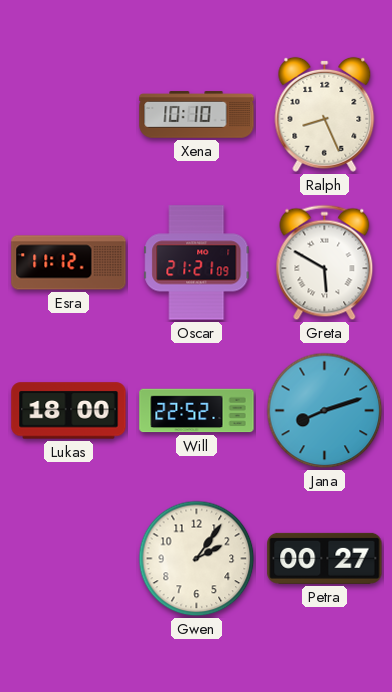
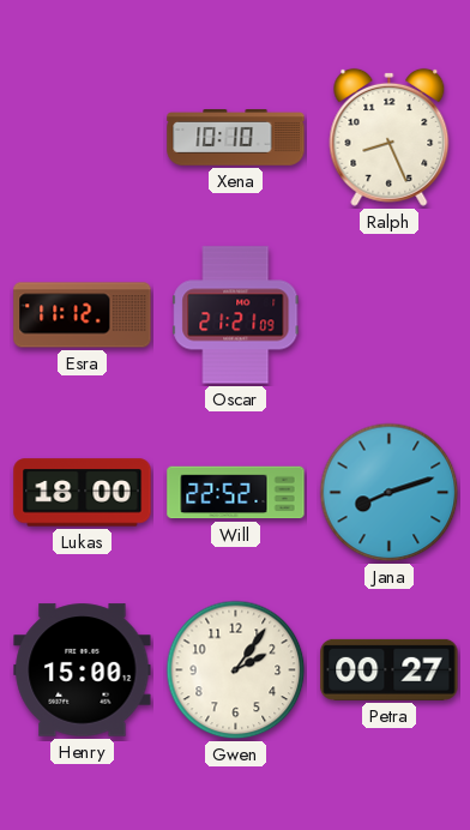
Greta: 5:50 -> none
Henry: none -> 15:00
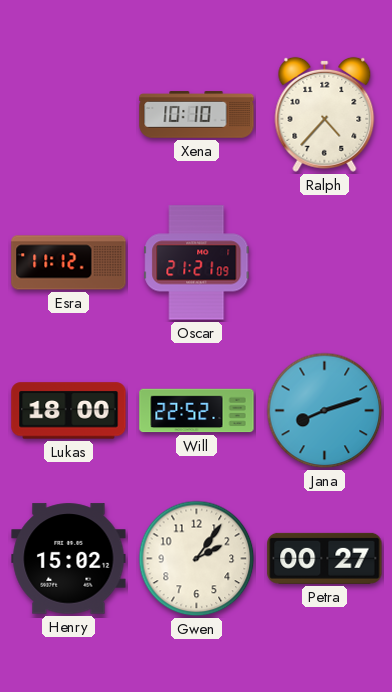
Ralph: 8:26 -> 4:37
Henry: 15:00 -> 15:02
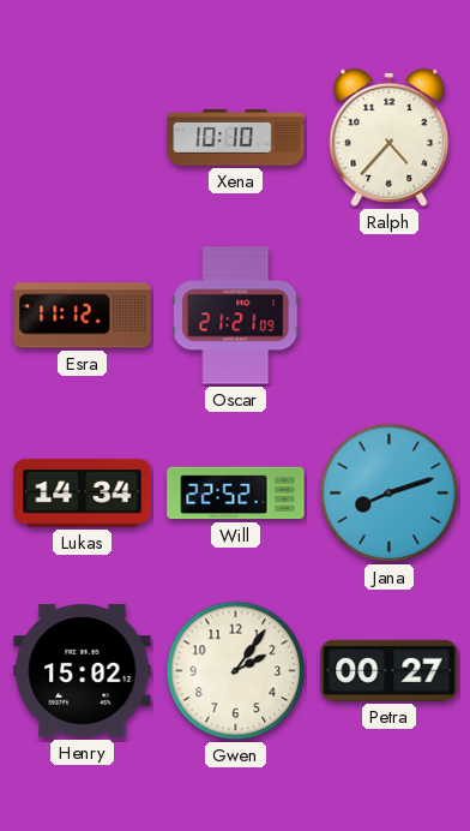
Lukas: 18:00 -> 14:34
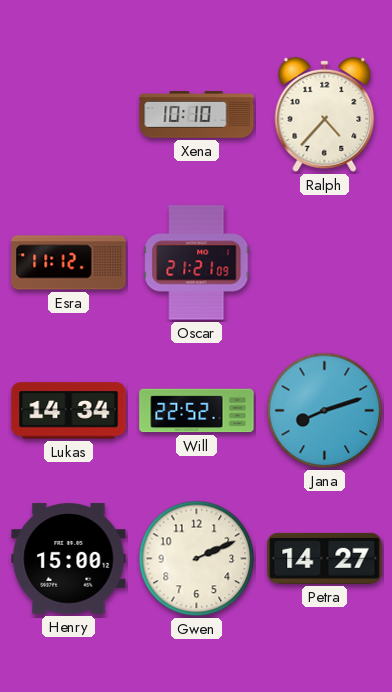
Henry: 15:02 -> 15:00
Gwen: 2:06 -> 2:11
Petra: 00:27 -> 14:27
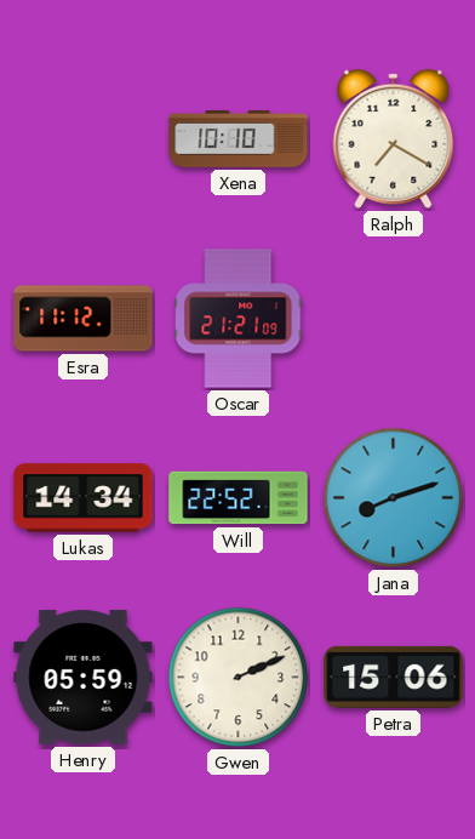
Ralph: 4:37 -> 7:20
Henry: 15:00 -> 05:59
Petra: 14:27 -> 15:06
